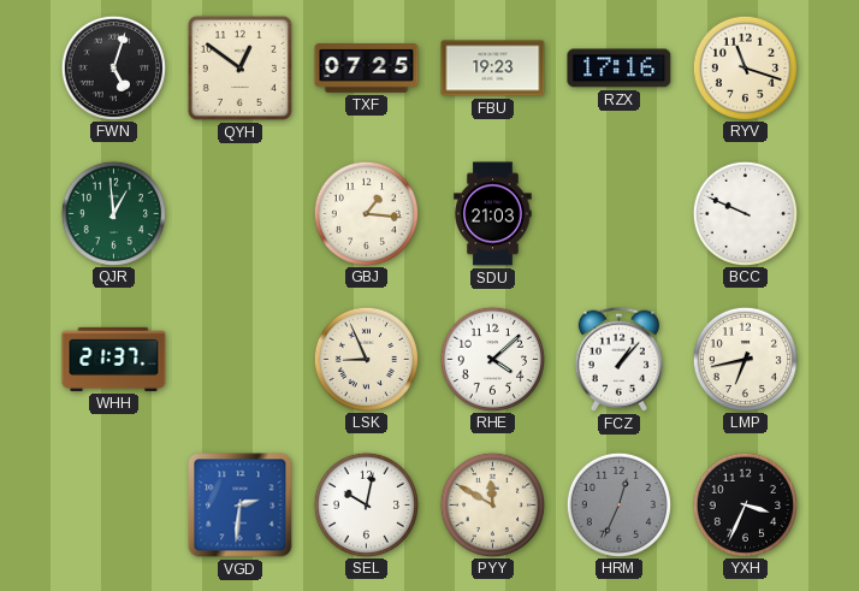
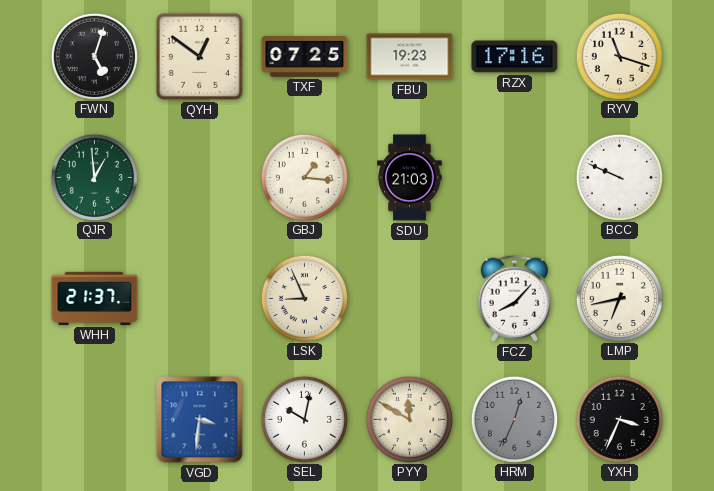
RHE: 4:08 -> none
FCZ: 1:07 -> 8:07
VGD: 2:31 -> 3:31
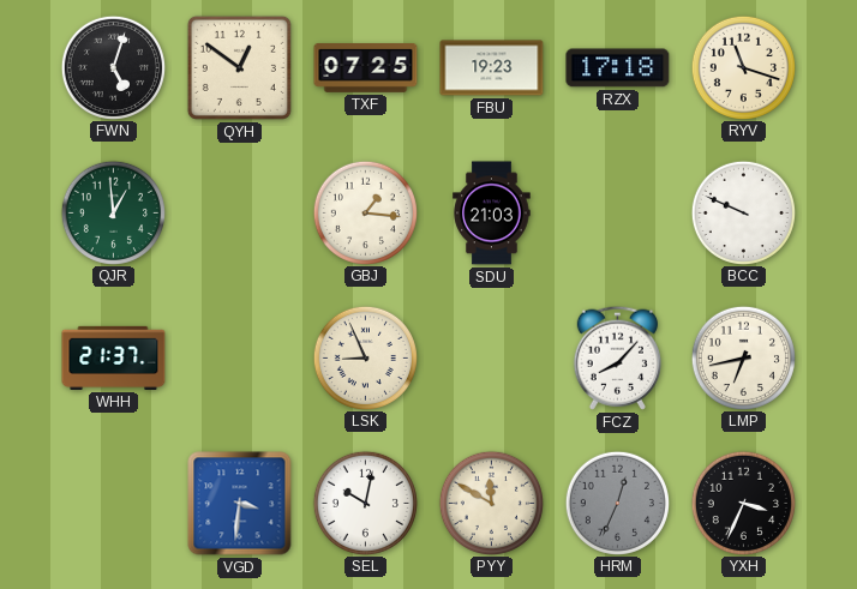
RZX: 17:16 -> 17:18
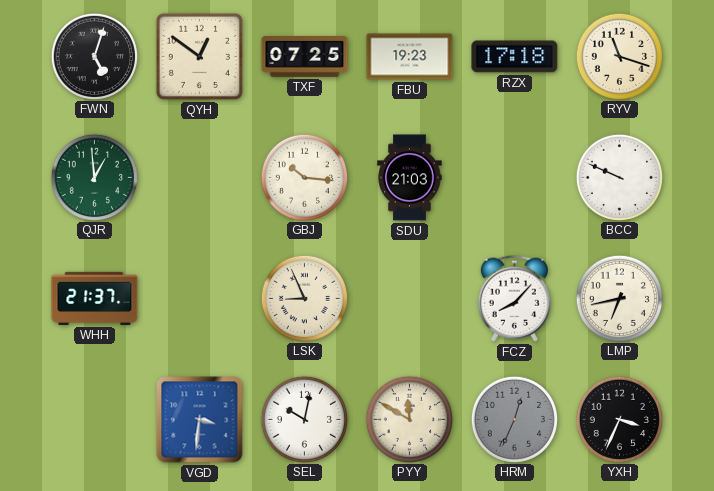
GBJ: 1:16 -> 10:16
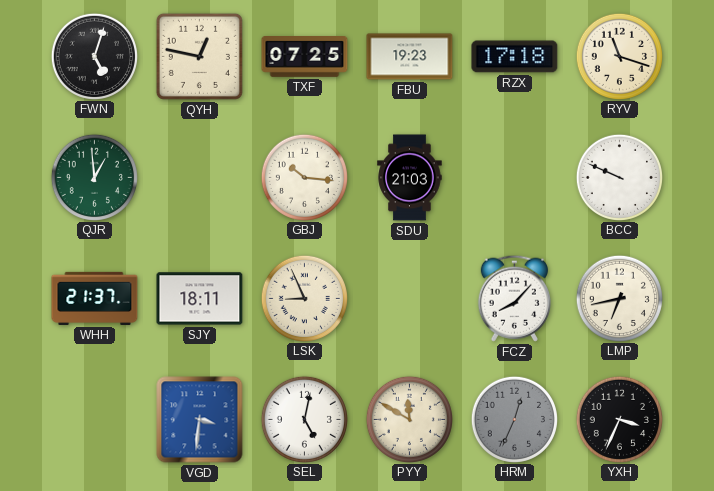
QYH: 12:51 -> 12:47
SJY: none -> 18:11
SEL: 10:02 -> 5:02
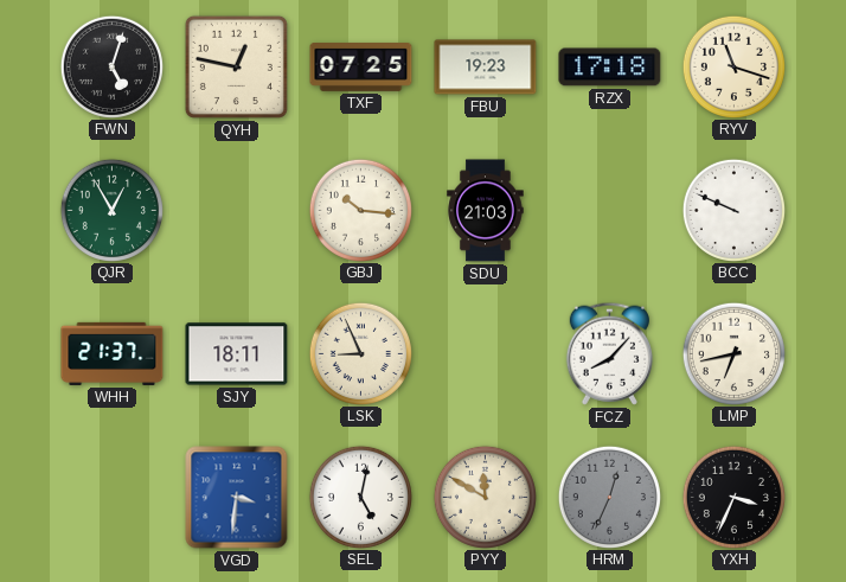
QJR: 12:59 -> 12:55
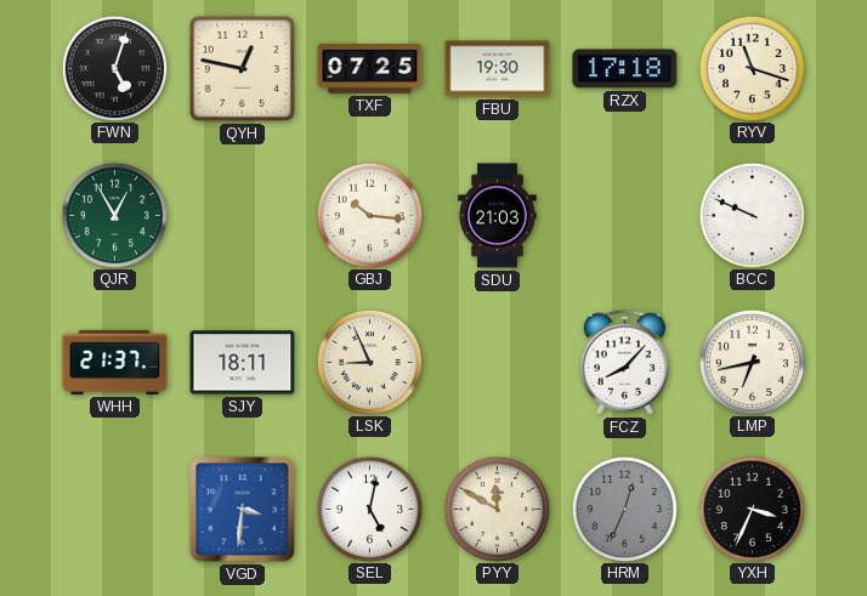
FBU: 19:23 -> 19:30
